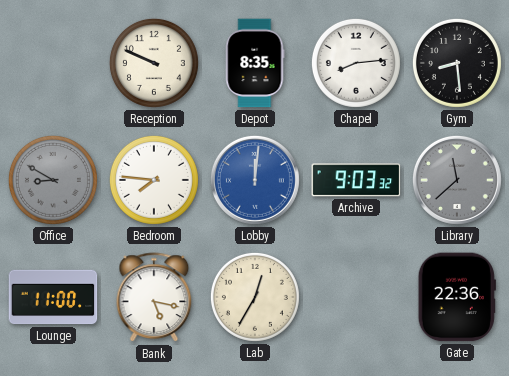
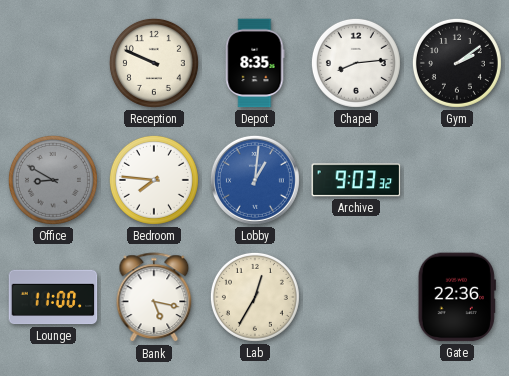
Gym: 8:29 -> 2:09
Lobby: 12:01 -> 1:01
Library: 11:38 -> none
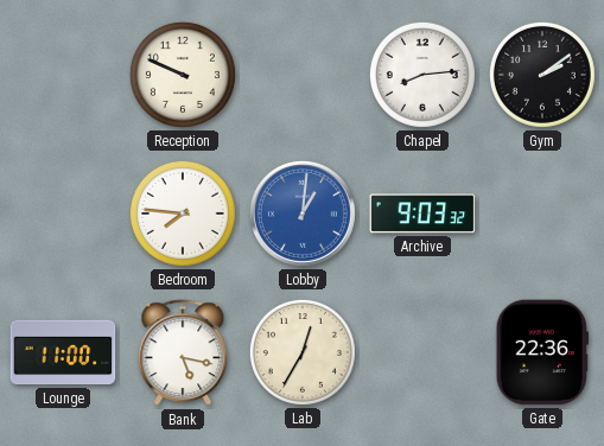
Depot: 8:35 -> none
Office: 8:50 -> none
